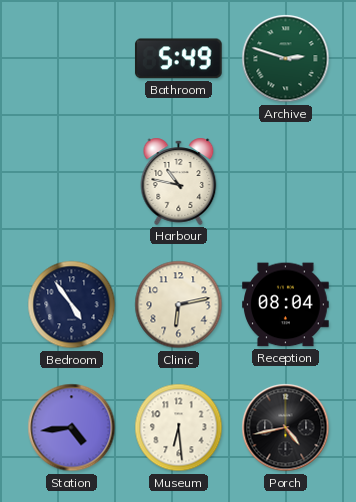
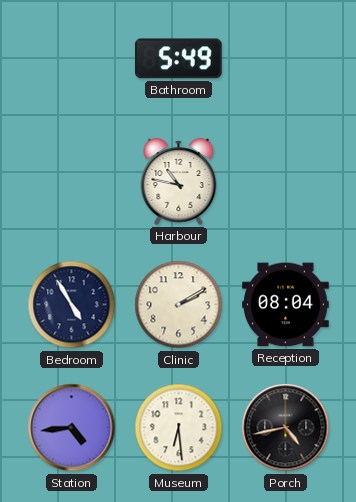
Archive: 2:48 -> none
Bedroom: 4:54 -> 4:55
Clinic: 6:13 -> 2:10
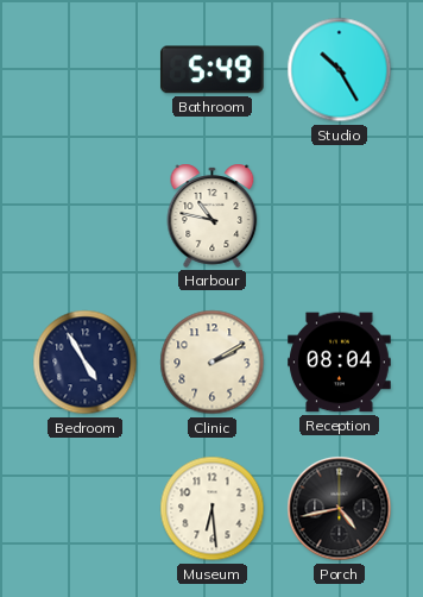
Studio: none -> 10:25
Station: 4:44 -> none
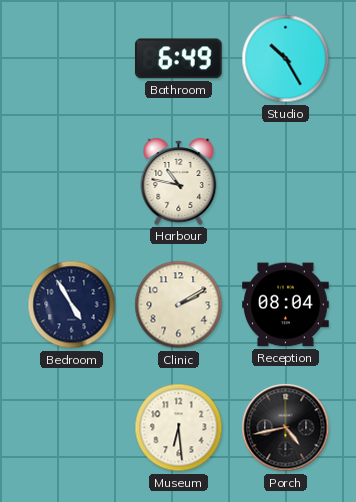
Bathroom: 5:49 -> 6:49
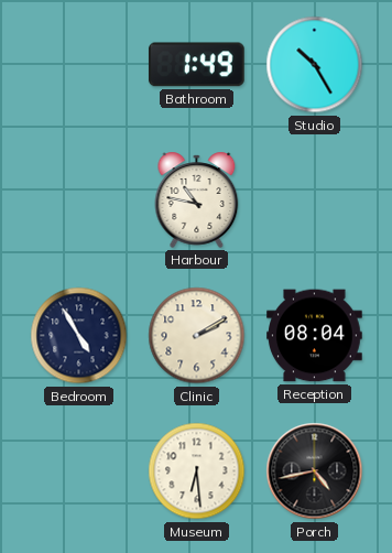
Bathroom: 6:49 -> 1:49
